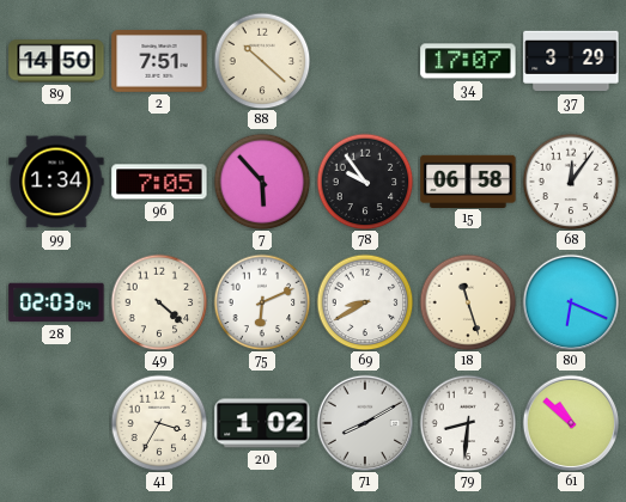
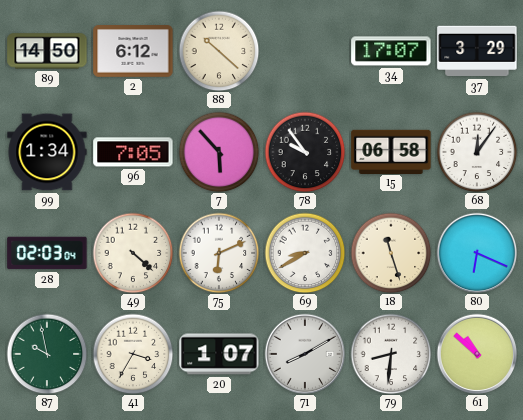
2: 7:51 -> 6:12
87: none -> 9:58
20: 1:02 -> 1:07
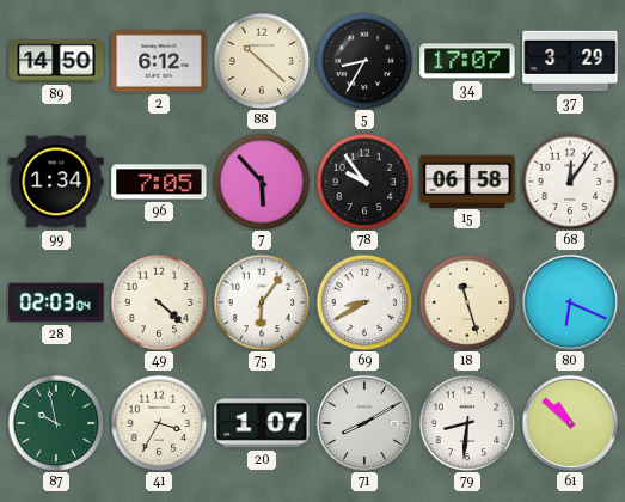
5: none -> 8:35
75: 6:11 -> 6:06
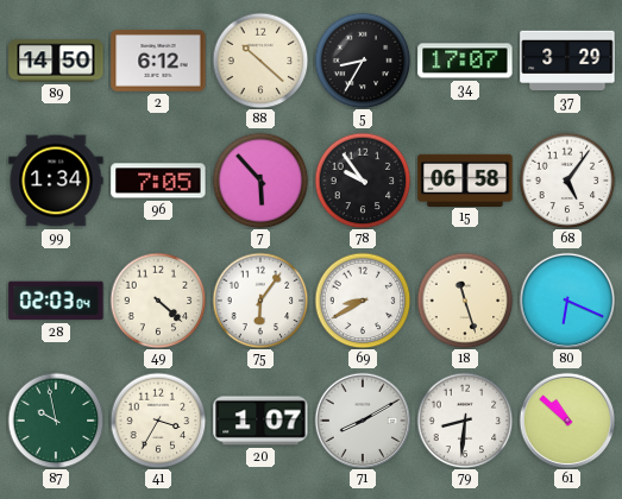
68: 12:06 -> 5:06
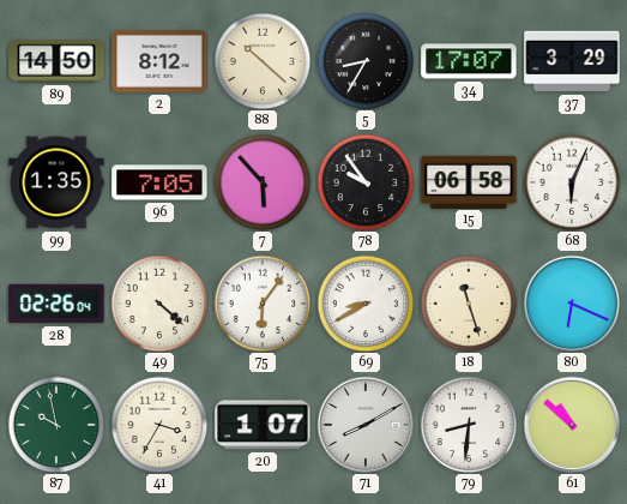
2: 6:12 -> 8:12
99: 1:34 -> 1:35
68: 5:06 -> 6:04
28: 02:03 -> 02:26
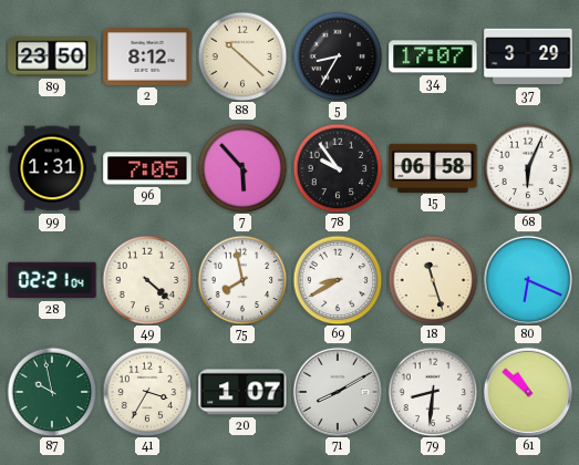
89: 14:50 -> 23:50
99: 1:35 -> 1:31
28: 02:26 -> 02:21
75: 6:06 -> 7:58
